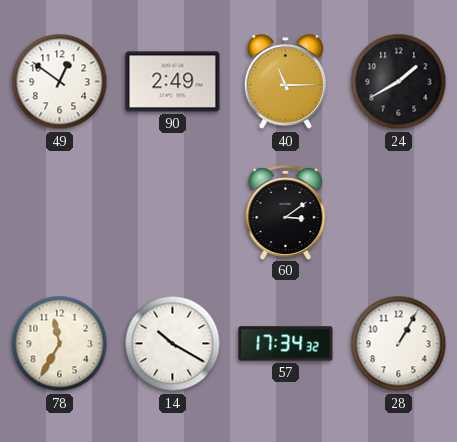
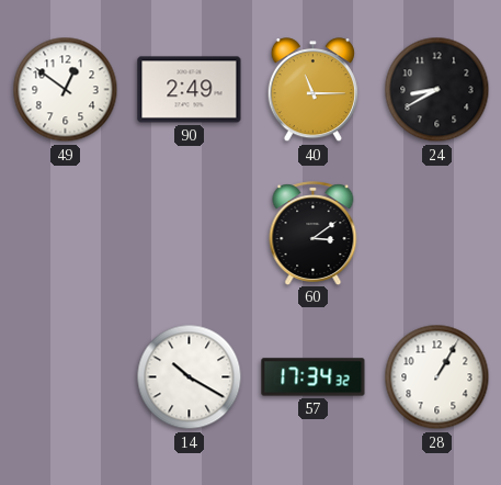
24: 1:40 -> 8:40
78: 11:35 -> none
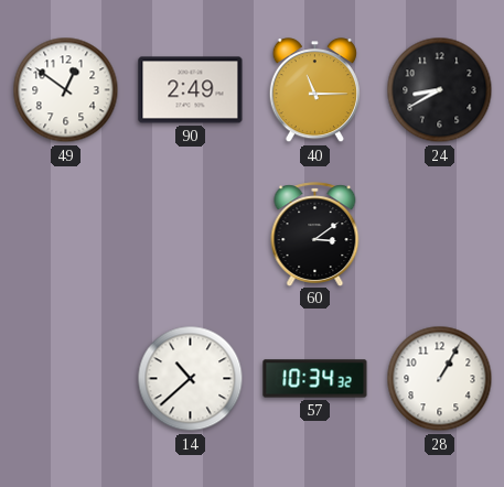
14: 10:20 -> 10:38
57: 17:34 -> 10:34
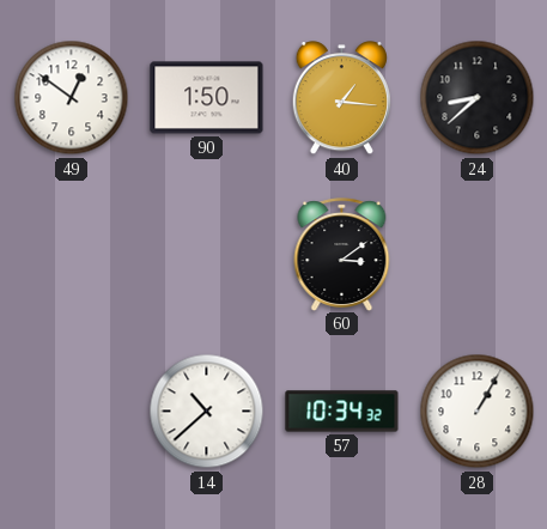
90: 2:49 -> 1:50
40: 11:15 -> 1:16
24: 8:40 -> 8:38
